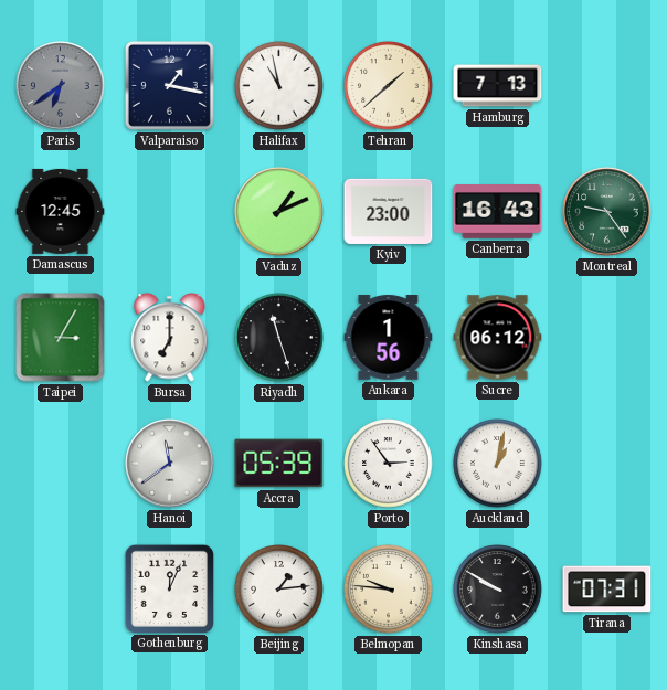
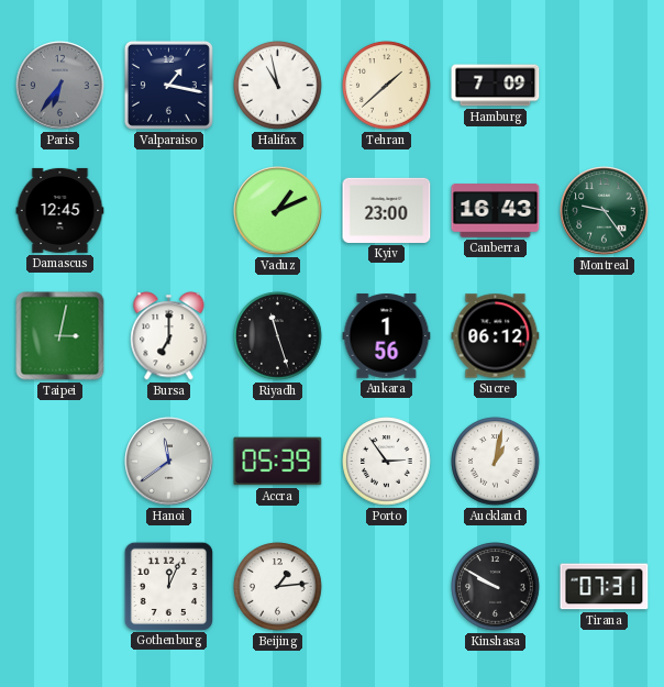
Paris: 6:39 -> 6:36
Hamburg: 7:13 -> 7:09
Taipei: 3:05 -> 3:02
Belmopan: 9:46 -> none
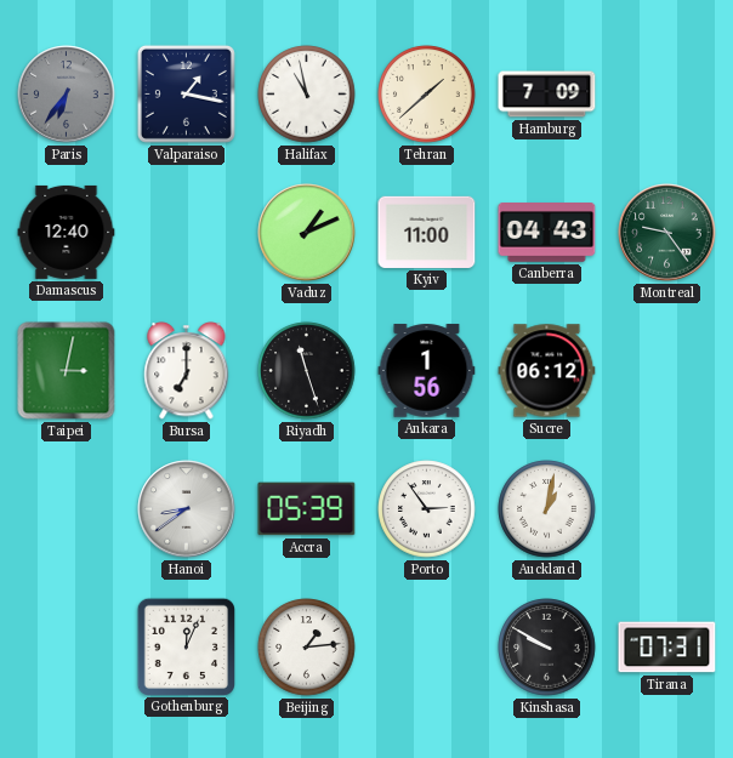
Damascus: 12:45 -> 12:40
Kyiv: 23:00 -> 11:00
Canberra: 16:43 -> 04:43
Hanoi: 11:39 -> 8:39
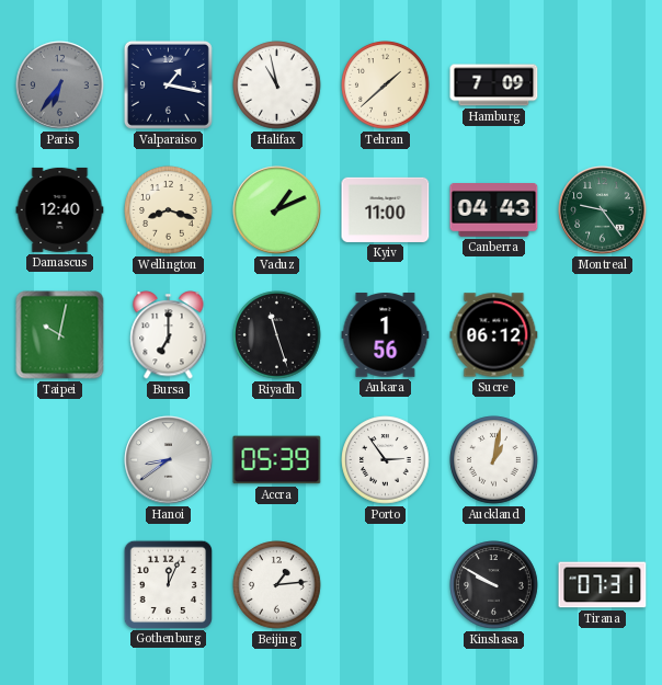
Wellington: none -> 8:18
Taipei: 3:02 -> 10:02
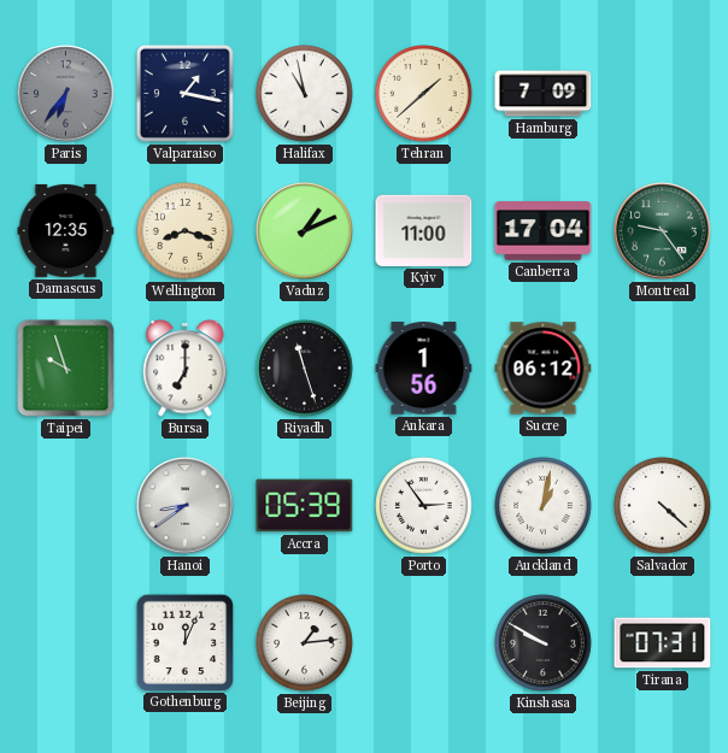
Damascus: 12:40 -> 12:35
Canberra: 04:43 -> 17:04
Taipei: 10:02 -> 9:57
Salvador: none -> 4:22
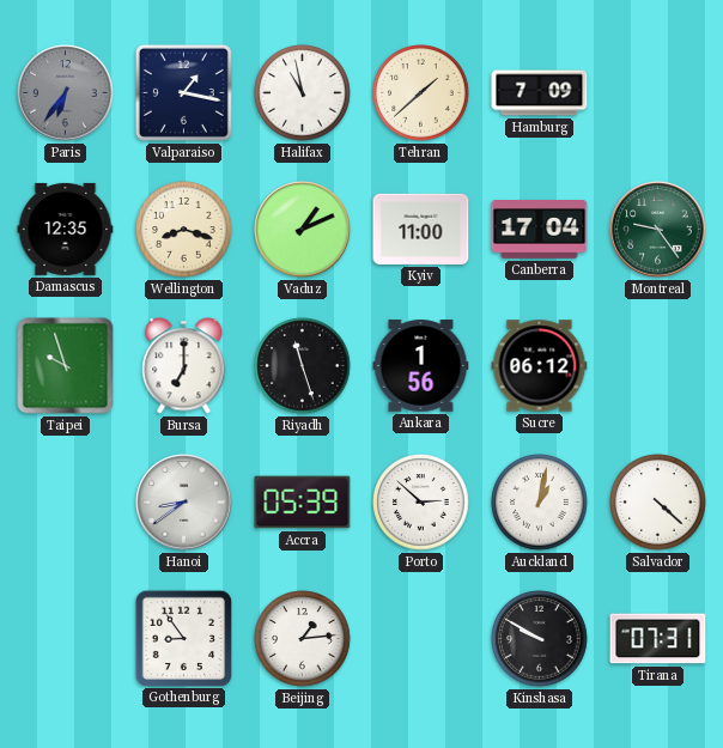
Porto: 2:54 -> 2:52
Gothenburg: 12:04 -> 8:54
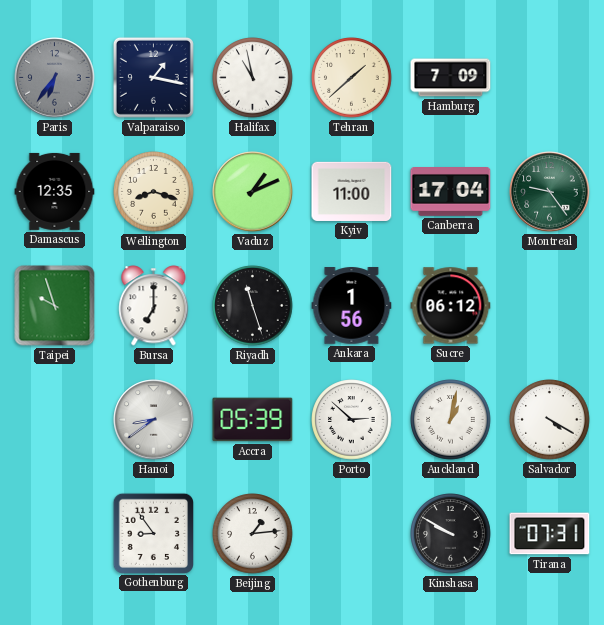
Salvador: 4:22 -> 4:20
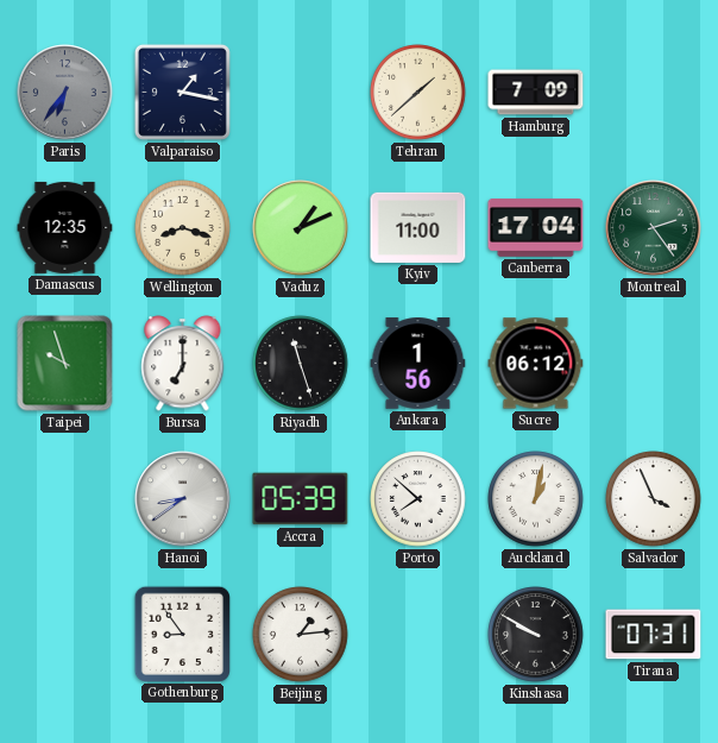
Halifax: 10:58 -> none
Montreal: 9:24 -> 2:24
Porto: 2:52 -> 7:52
Salvador: 4:20 -> 3:56
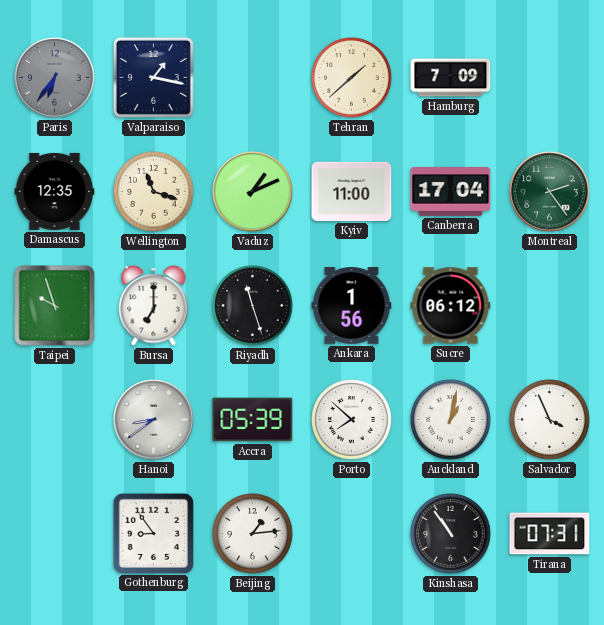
Wellington: 8:18 -> 11:18
Kinshasa: 9:50 -> 10:54
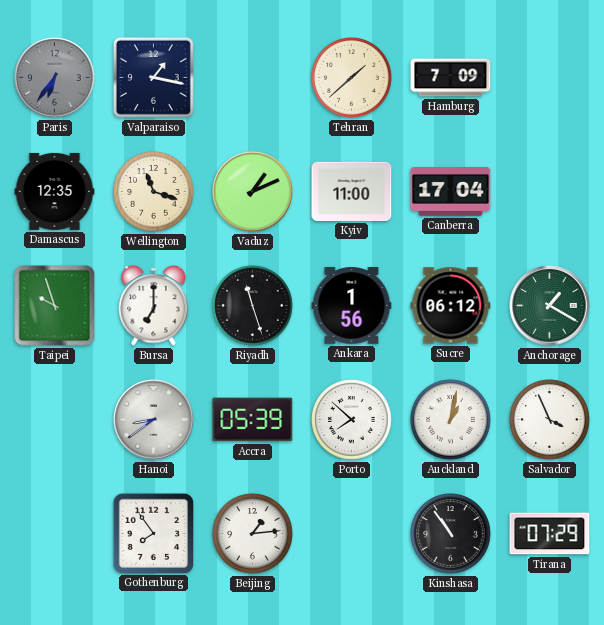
Montreal: 2:24 -> none
Anchorage: none -> 1:20
Gothenburg: 8:54 -> 7:54
Tirana: 07:31 -> 07:29
